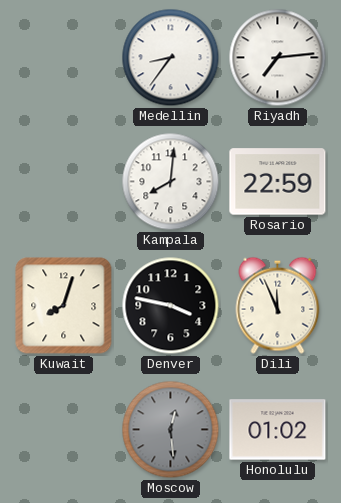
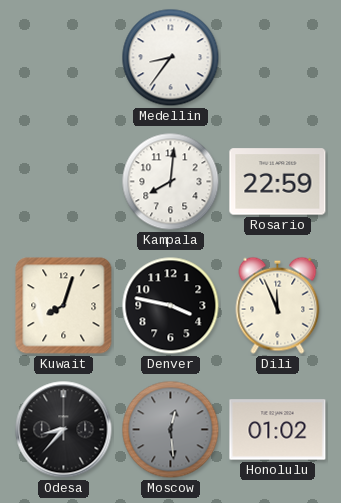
Riyadh: 7:14 -> none
Odesa: none -> 8:37
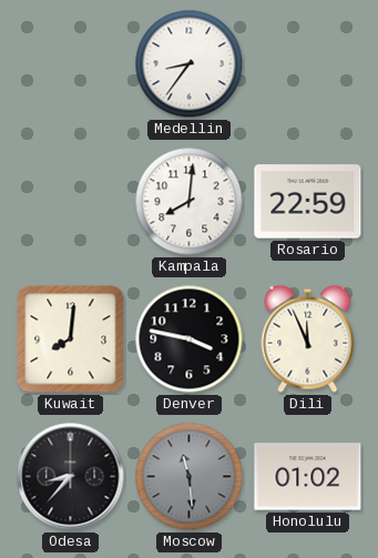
Kuwait: 8:03 -> 8:01
Moscow: 12:29 -> 11:29
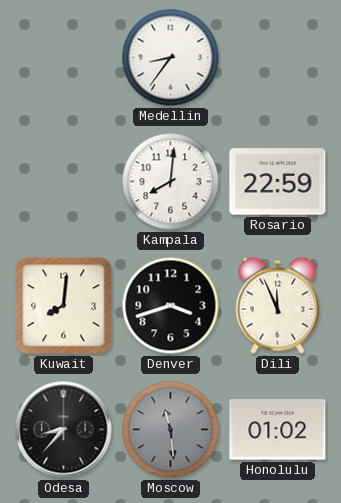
Denver: 3:47 -> 3:42
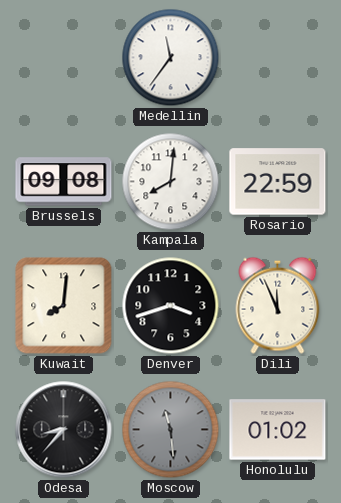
Medellin: 8:36 -> 11:36
Brussels: none -> 09:08
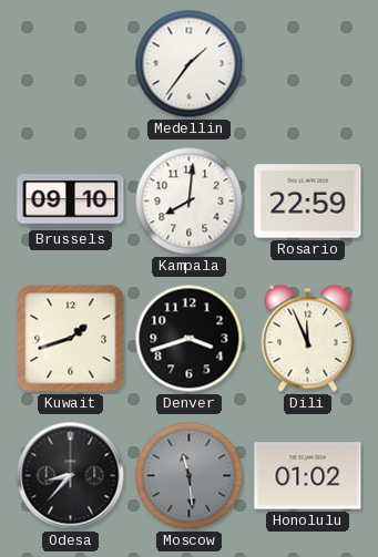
Medellin: 11:36 -> 1:36
Brussels: 09:08 -> 09:10
Kuwait: 8:01 -> 1:42
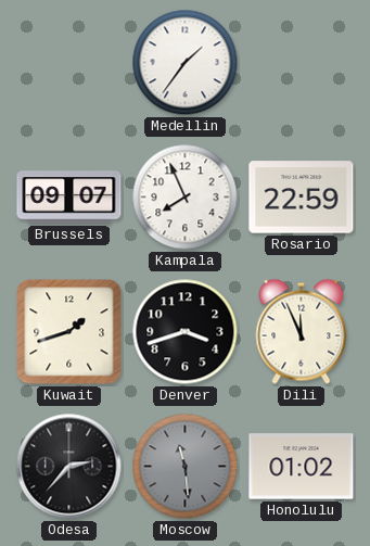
Brussels: 09:10 -> 09:07
Kampala: 8:01 -> 7:56
Odesa: 8:37 -> 2:37
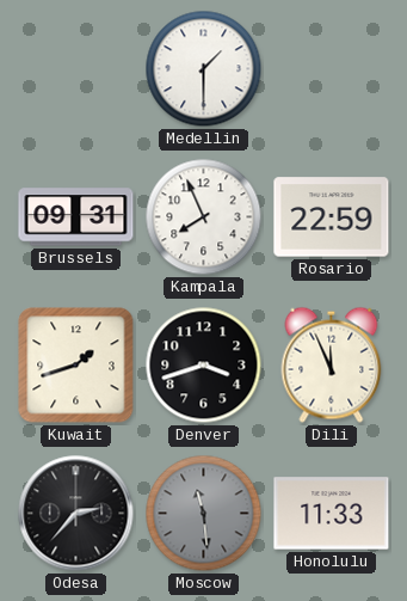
Medellin: 1:36 -> 1:30
Brussels: 09:07 -> 09:31
Honolulu: 01:02 -> 11:33
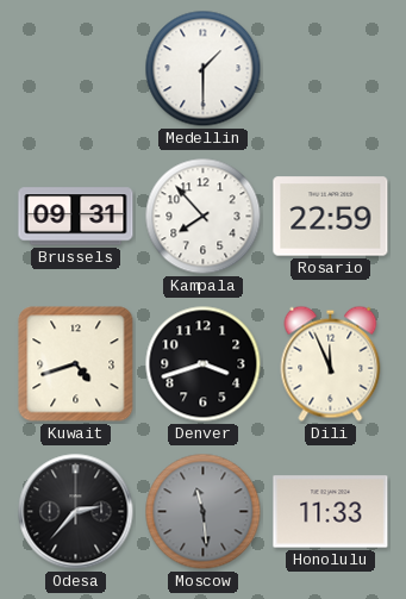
Kampala: 7:56 -> 7:53
Kuwait: 1:42 -> 4:42
